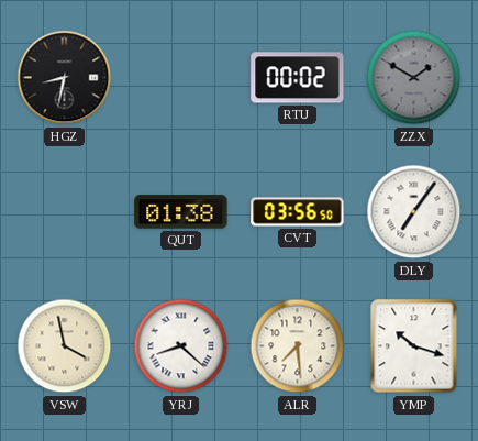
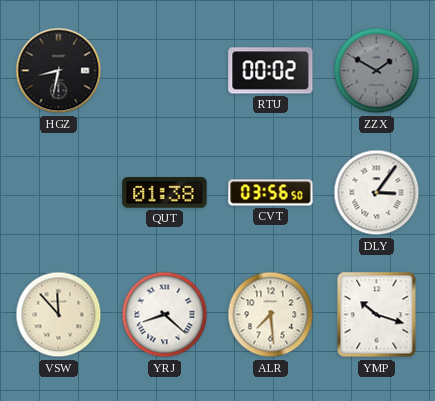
DLY: 7:06 -> 3:06
VSW: 3:58 -> 11:53
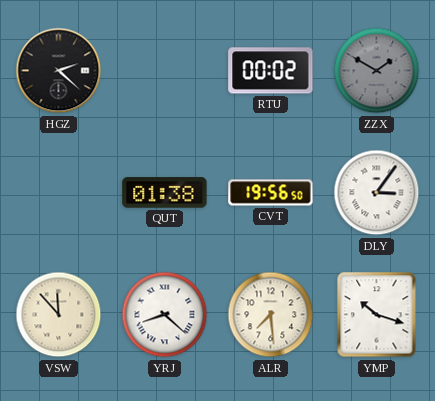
HGZ: 8:32 -> 2:22
CVT: 03:56 -> 19:56
